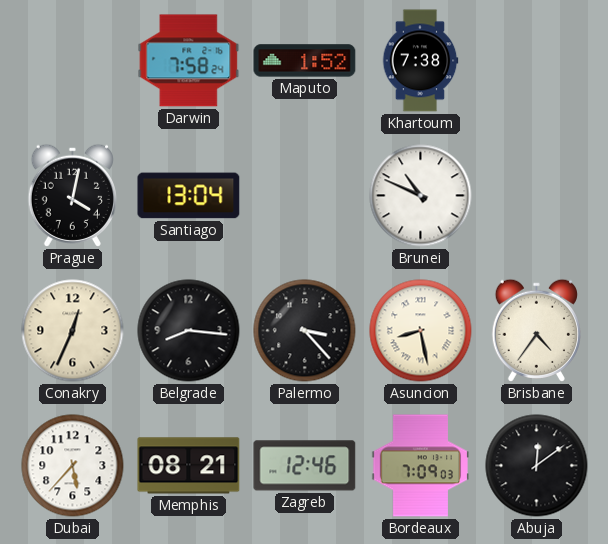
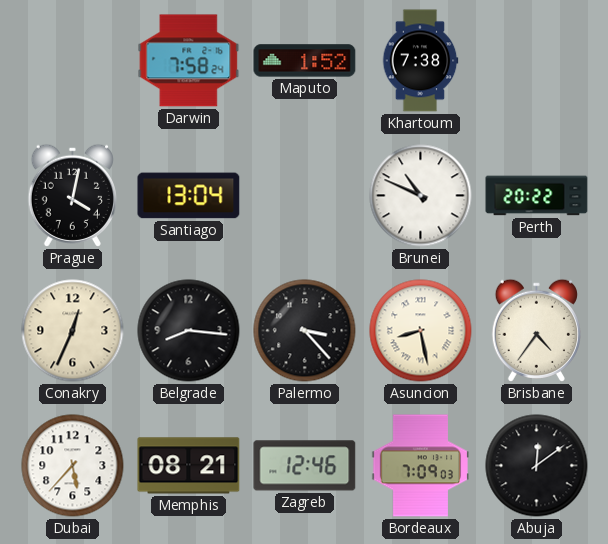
Perth: none -> 20:22
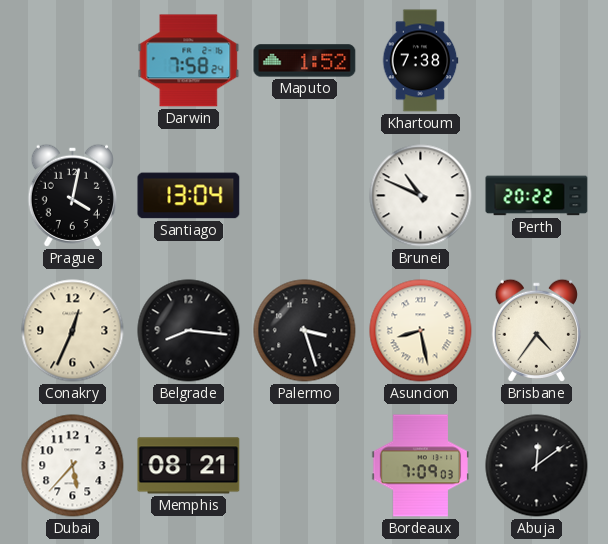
Palermo: 3:23 -> 3:27
Zagreb: 12:46 -> none
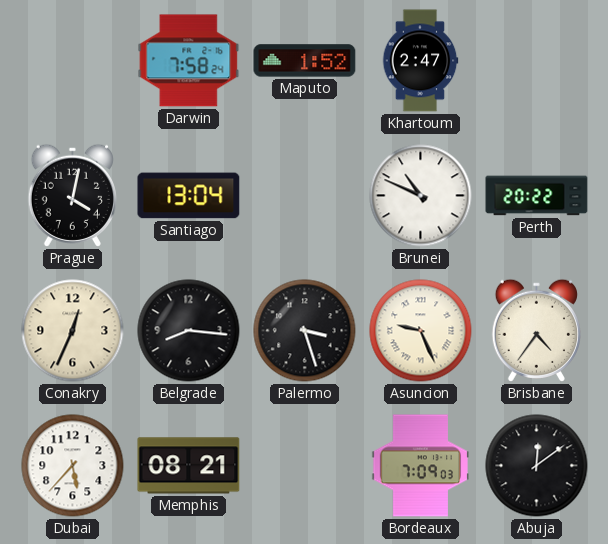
Khartoum: 7:38 -> 2:47
Asuncion: 8:28 -> 9:26
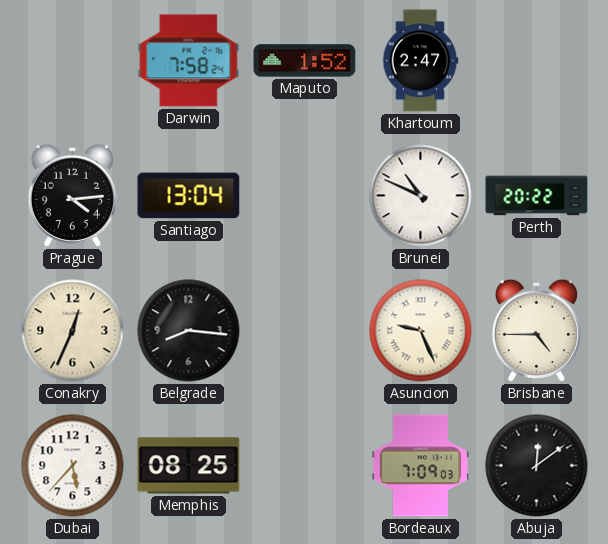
Prague: 4:02 -> 4:14
Palermo: 3:27 -> none
Brisbane: 4:36 -> 4:45
Memphis: 08:21 -> 08:25
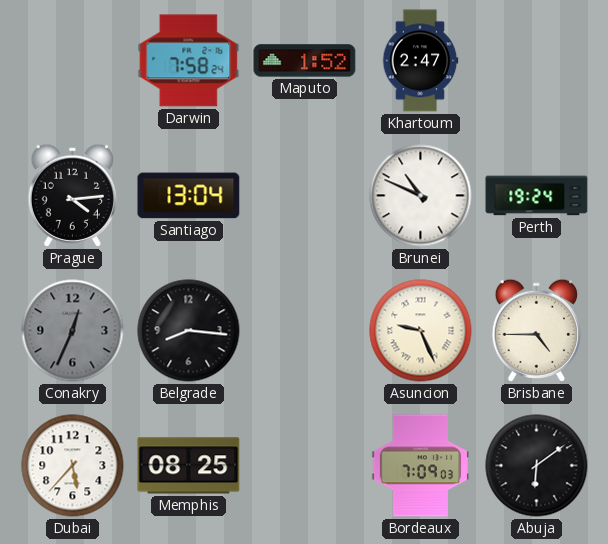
Perth: 20:22 -> 19:24
Conakry dial: cream -> grey
Abuja: 12:09 -> 6:09
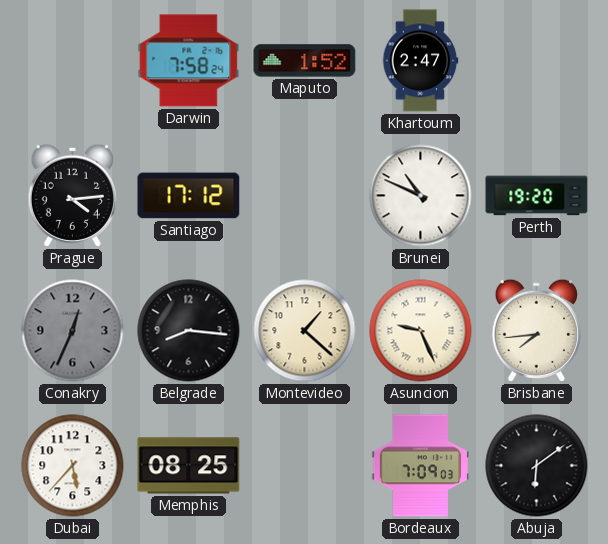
Santiago: 13:04 -> 17:12
Perth: 19:24 -> 19:20
Montevideo: none -> 1:22
Brisbane: 4:45 -> 7:44
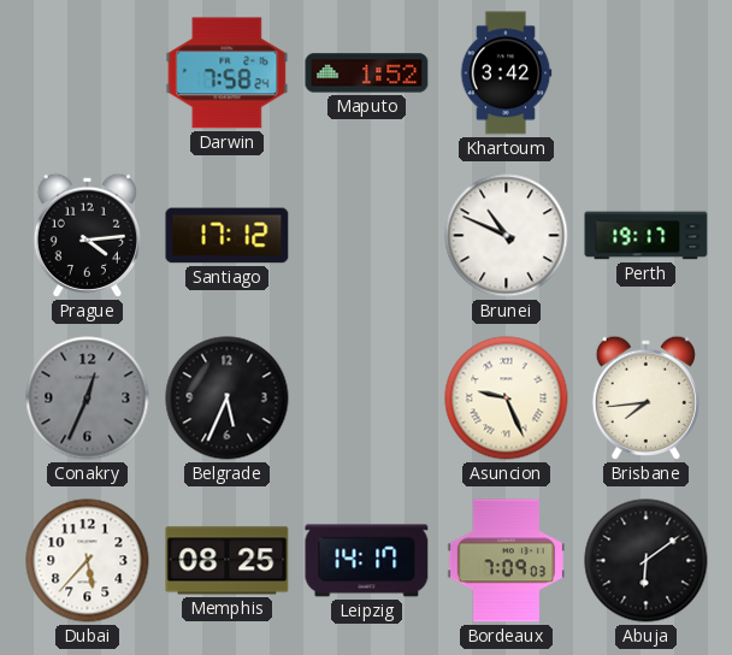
Khartoum: 2:47 -> 3:42
Perth: 19:20 -> 19:17
Belgrade: 8:16 -> 5:34
Montevideo: 1:22 -> none
Leipzig: none -> 14:17
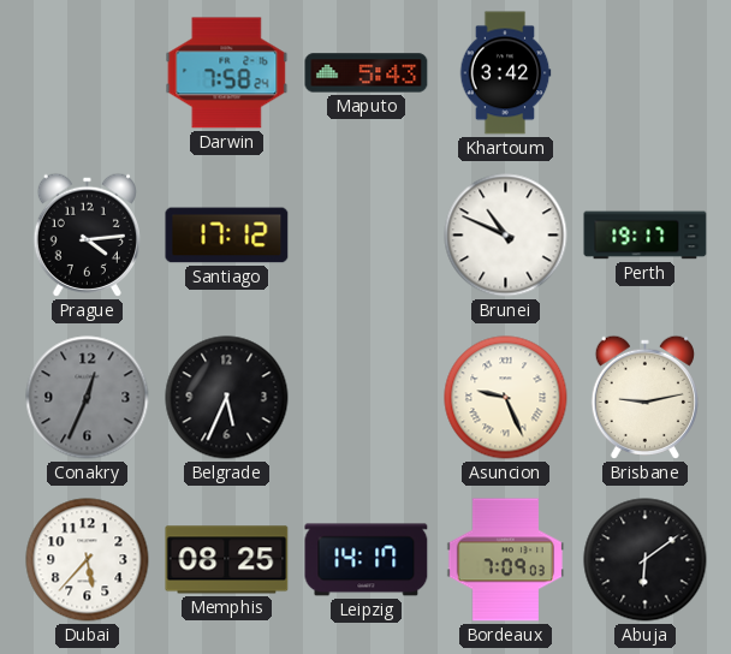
Maputo: 1:52 -> 5:43
Brisbane: 7:44 -> 9:13
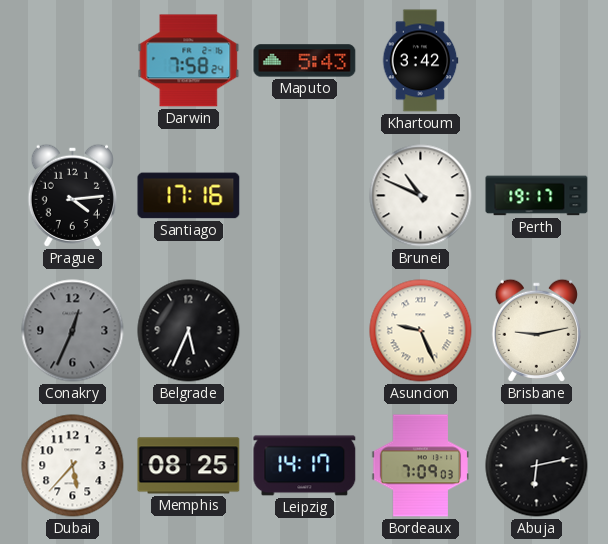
Santiago: 17:12 -> 17:16
Abuja: 6:09 -> 6:13
